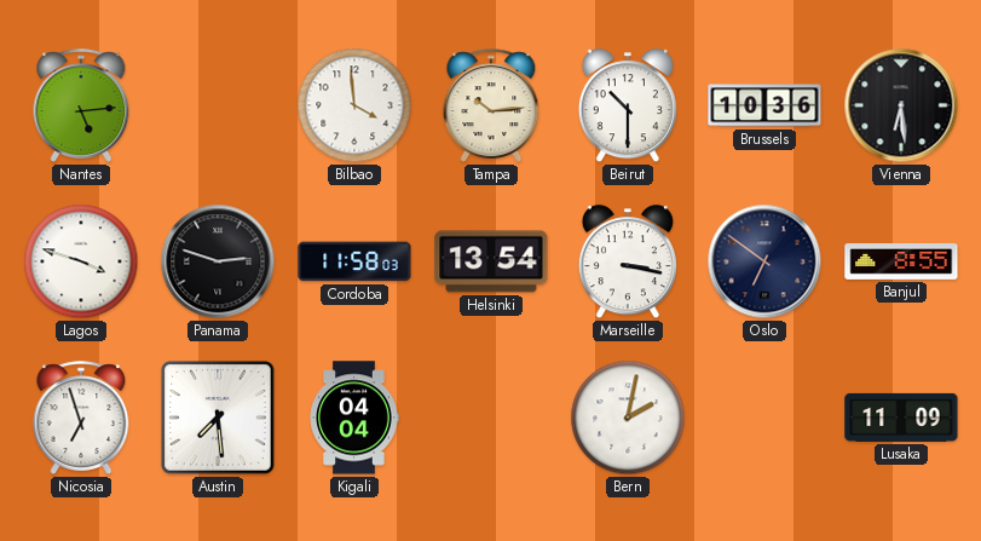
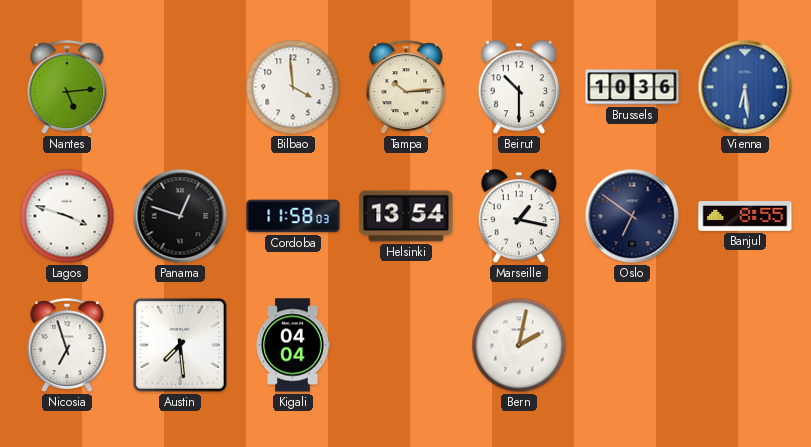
Vienna dial: black -> blue
Panama: 2:48 -> 12:48
Marseille: 3:17 -> 1:17
Lusaka: 11:09 -> none
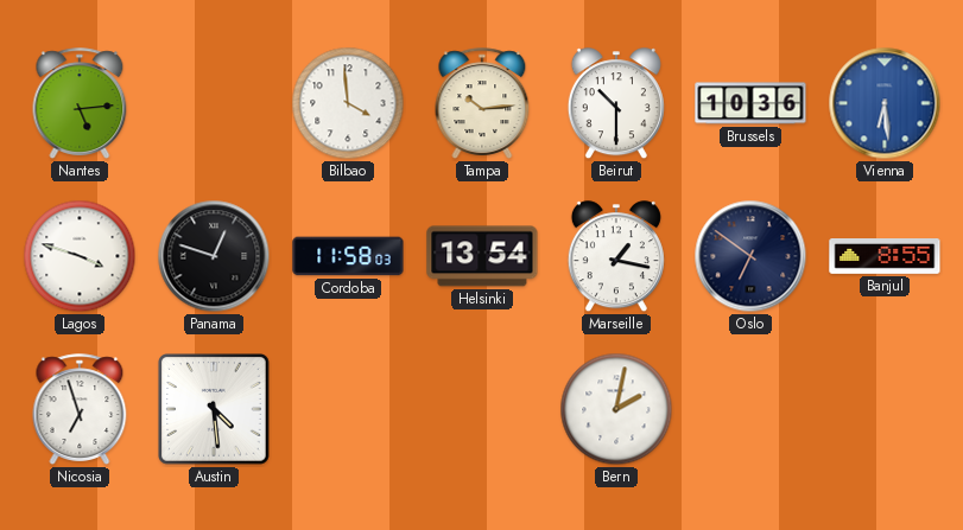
Austin: 7:29 -> 4:29
Kigali: 04:04 -> none
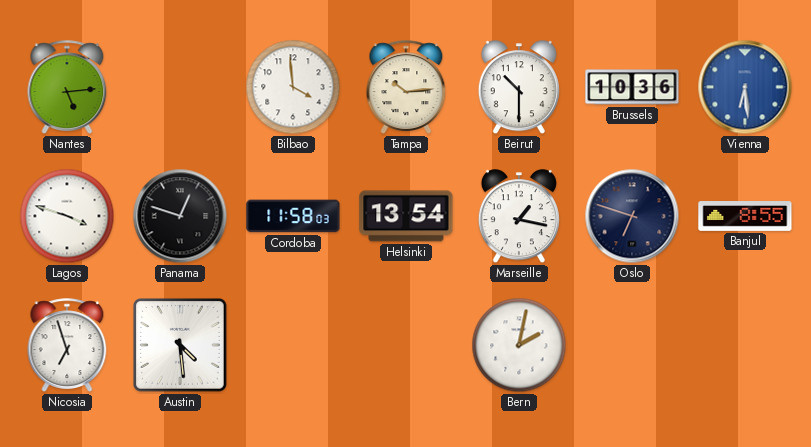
Oslo: 6:51 -> 6:48
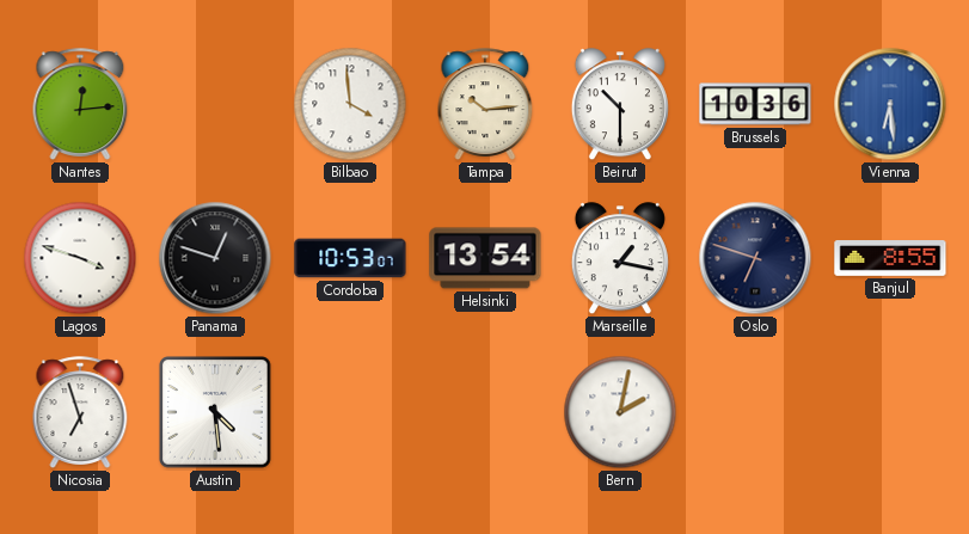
Nantes: 5:14 -> 12:14
Cordoba: 11:58 -> 10:53
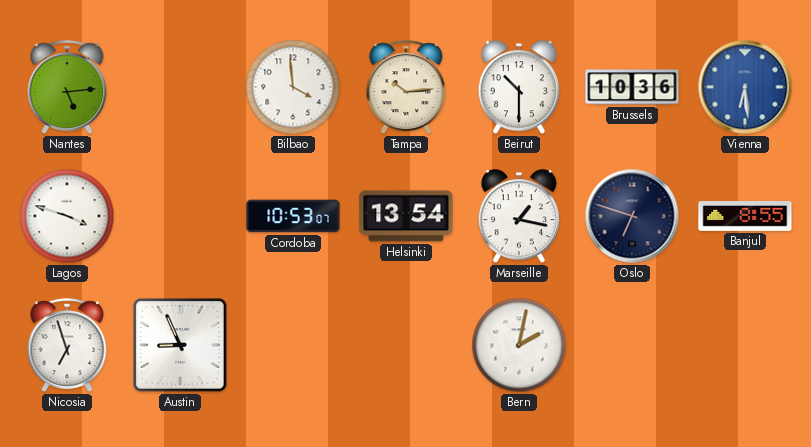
Nantes: 12:14 -> 5:14
Panama: 12:48 -> none
Austin: 4:29 -> 8:56
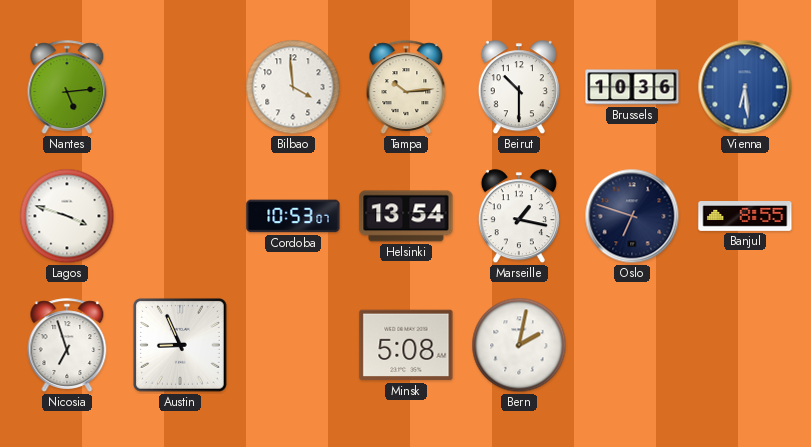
Minsk: none -> 5:08
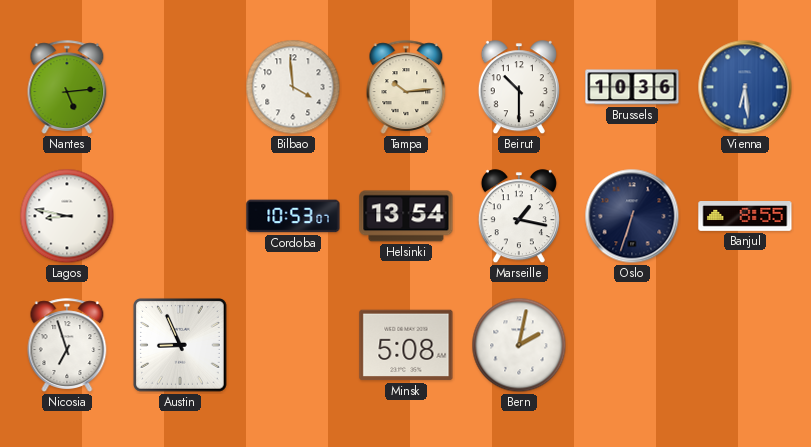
Lagos: 3:48 -> 8:47
Oslo: 6:48 -> 6:33
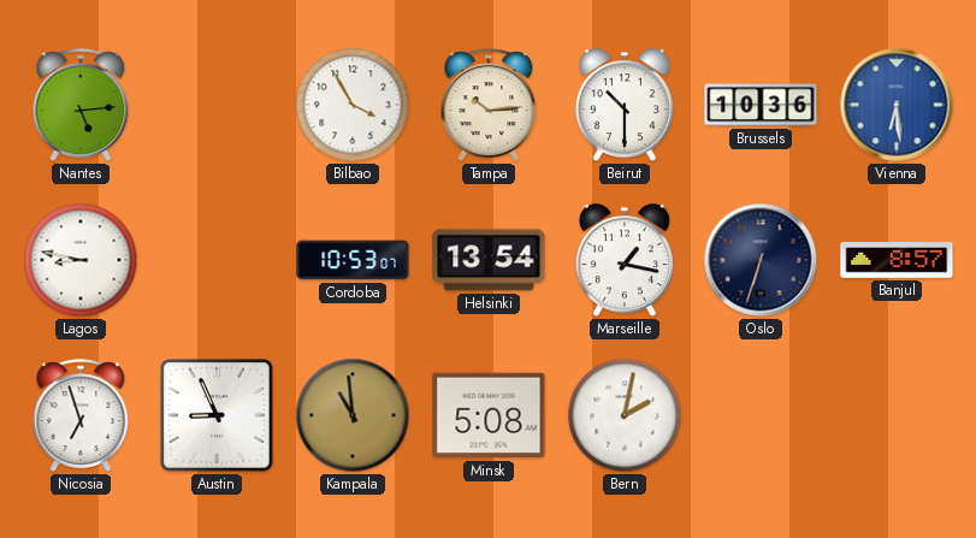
Bilbao: 3:59 -> 3:55
Banjul: 8:55 -> 8:57
Kampala: none -> 10:59
